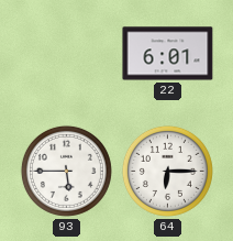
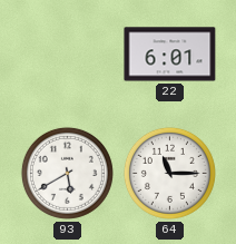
93: 5:45 -> 5:40
64: 6:15 -> 11:15
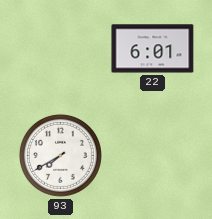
93: 5:40 -> 7:40
64: 11:15 -> none
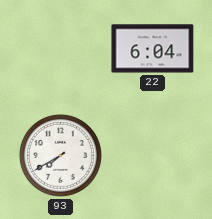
22: 6:01 -> 6:04
